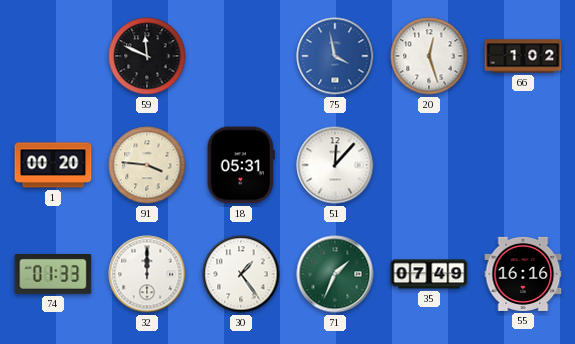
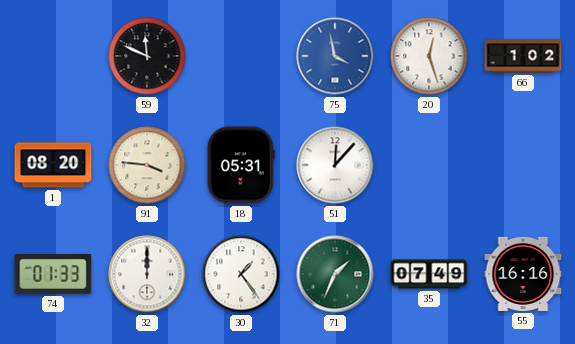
1: 00:20 -> 08:20
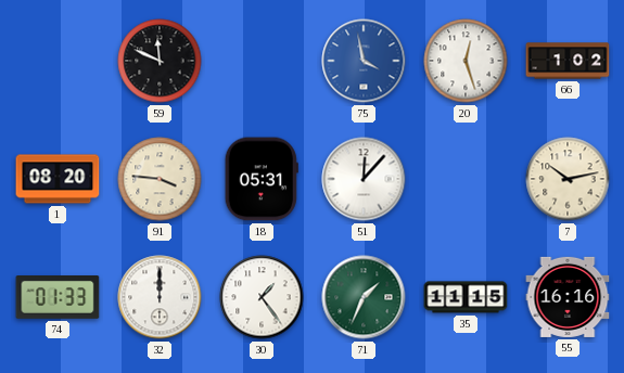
7: none -> 10:13
35: 07:49 -> 11:15
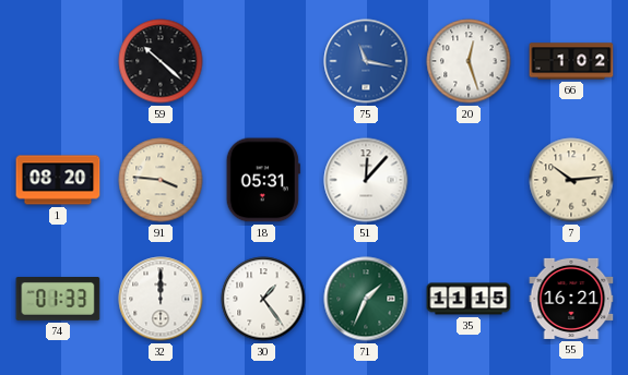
59: 11:49 -> 10:22
75: 3:58 -> 11:17
7: 10:13 -> 10:14
55: 16:16 -> 16:21
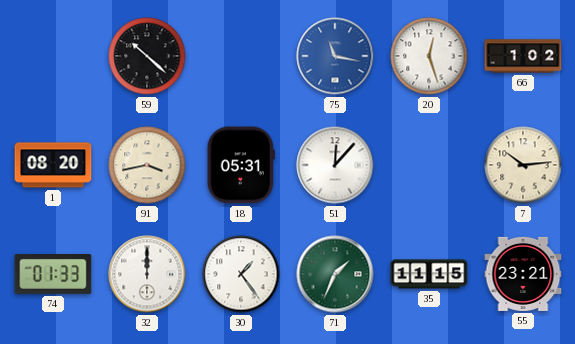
91: 3:46 -> 3:43
55: 16:21 -> 23:21
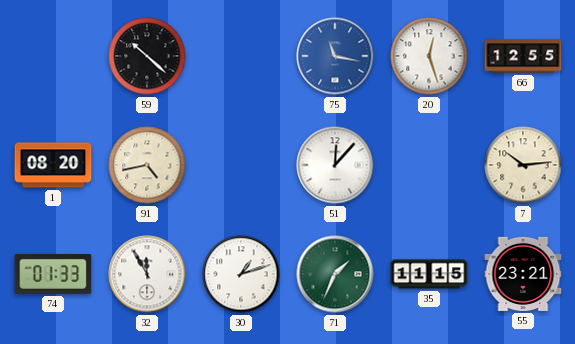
66: 1:02 -> 12:55
91: 3:43 -> 4:43
18: 05:31 -> none
32: 12:00 -> 11:55
30: 1:24 -> 1:12
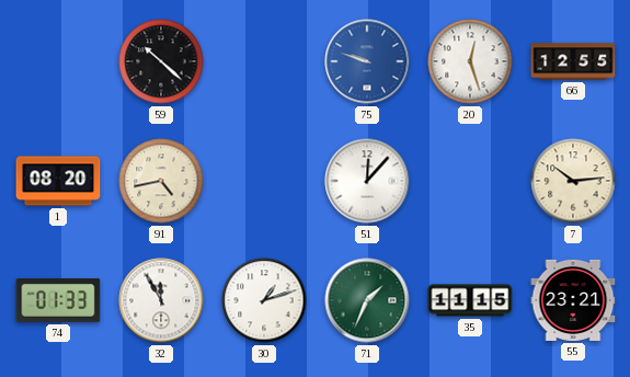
75: 11:17 -> 9:48
